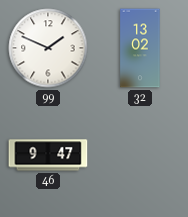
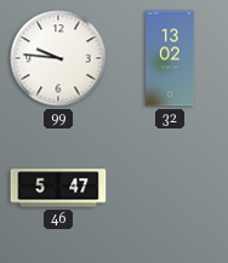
99: 1:49 -> 9:46
46: 9:47 -> 5:47
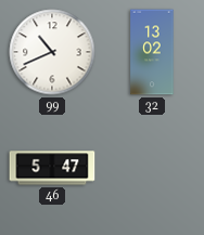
99: 9:46 -> 10:41
